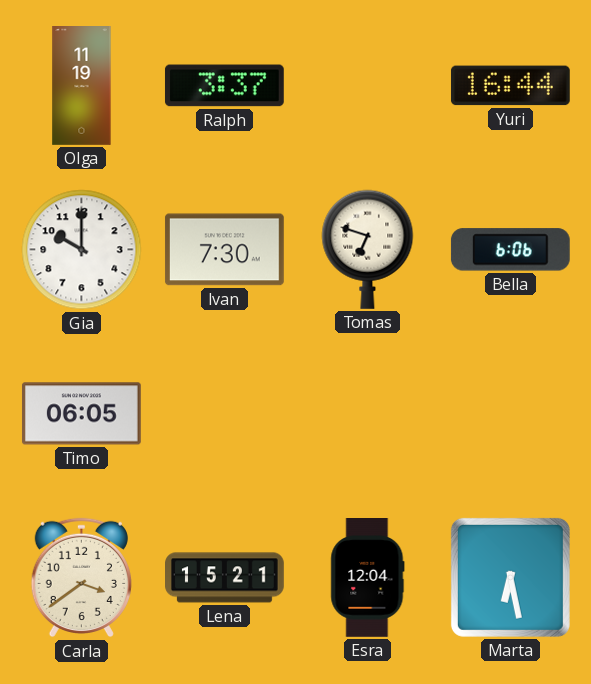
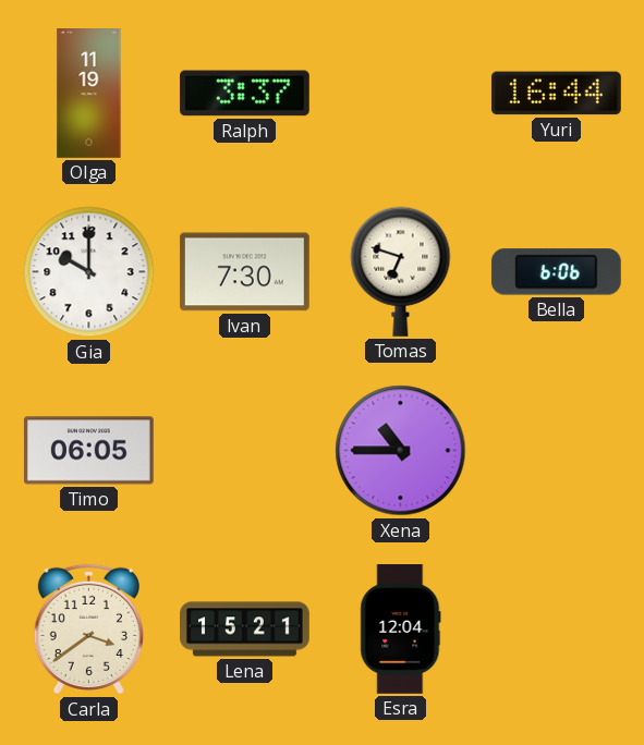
Xena: none -> 10:45
Marta: 6:28 -> none
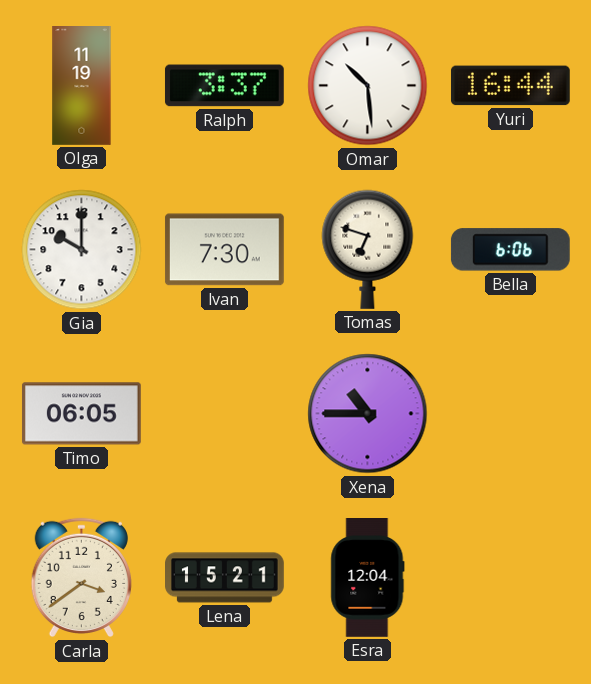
Omar: none -> 10:29
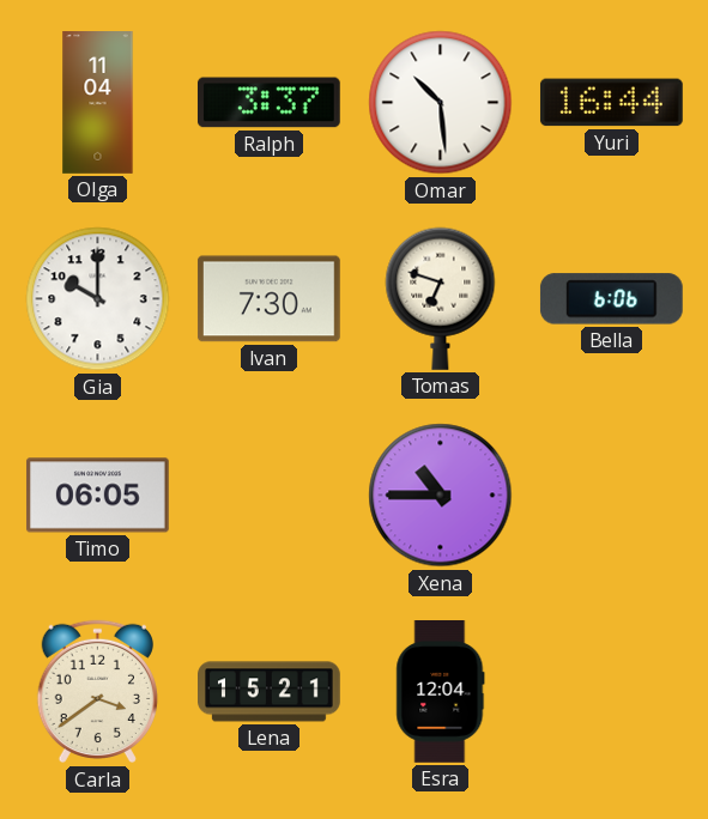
Olga: 11:19 -> 11:04
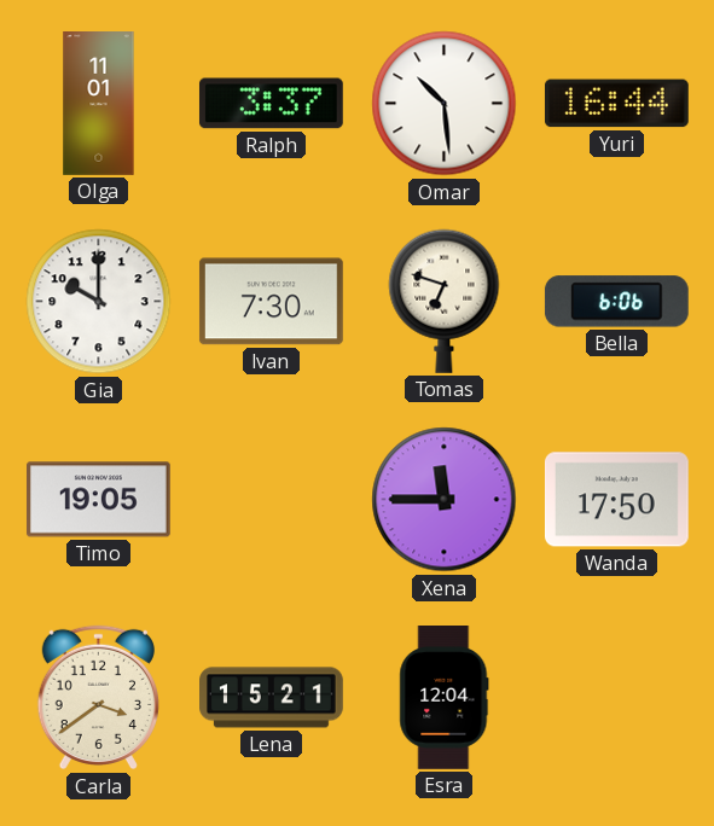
Olga: 11:04 -> 11:01
Timo: 06:05 -> 19:05
Xena: 10:45 -> 11:45
Wanda: none -> 17:50
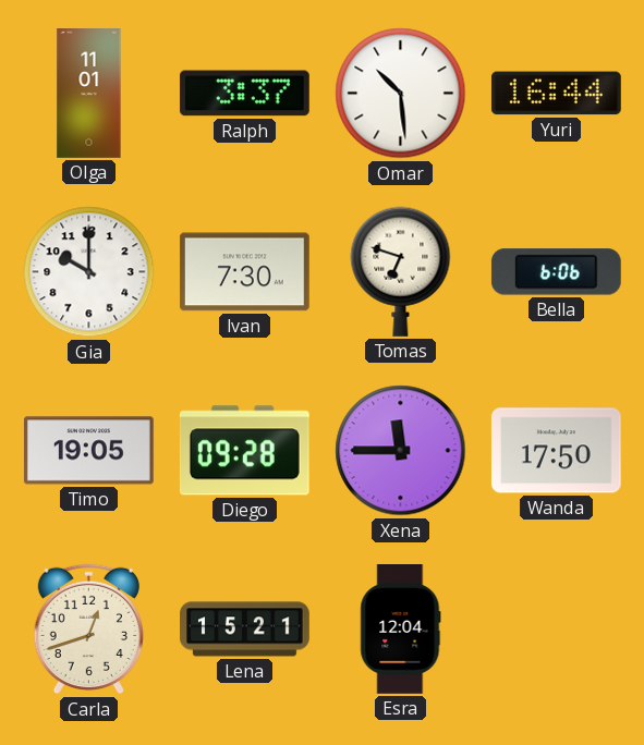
Diego: none -> 09:28
Carla: 3:39 -> 12:42
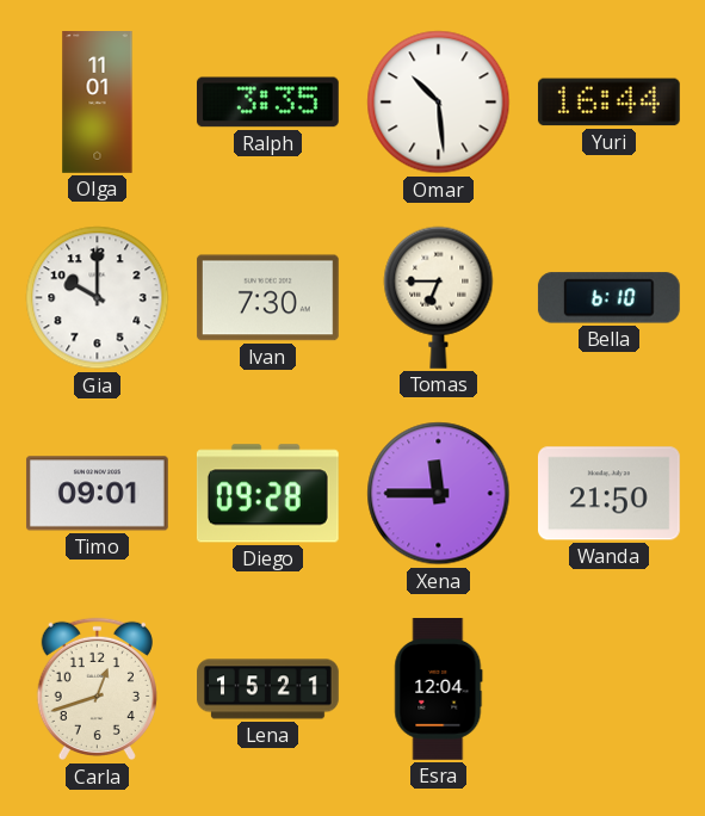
Ralph: 3:37 -> 3:35
Tomas: 6:48 -> 6:45
Bella: 6:06 -> 6:10
Timo: 19:05 -> 09:01
Wanda: 17:50 -> 21:50
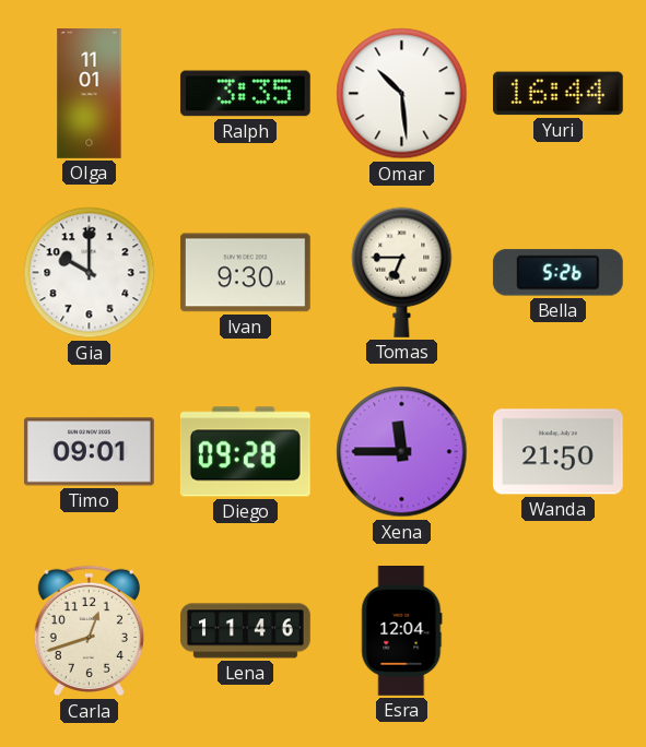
Ivan: 7:30 -> 9:30
Bella: 6:10 -> 5:26
Lena: 15:21 -> 11:46
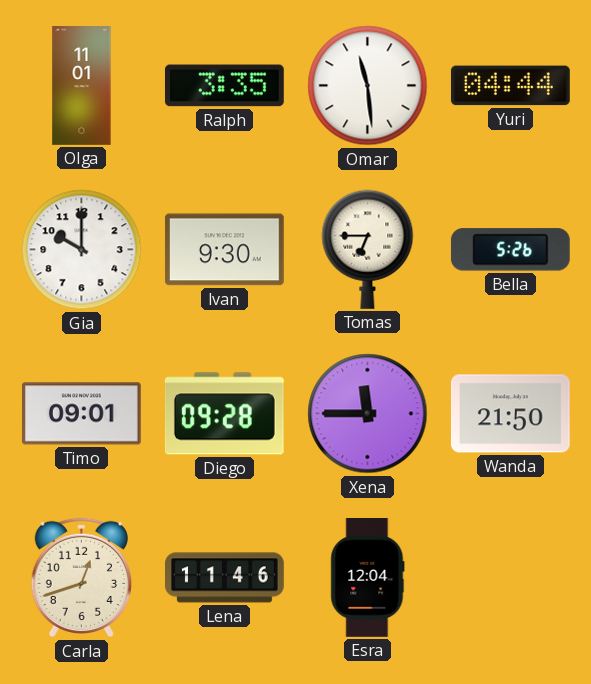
Omar: 10:29 -> 11:29
Yuri: 16:44 -> 04:44
